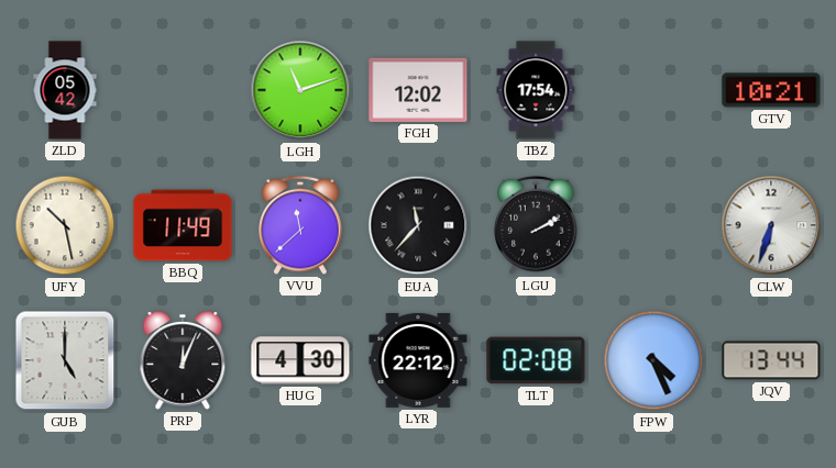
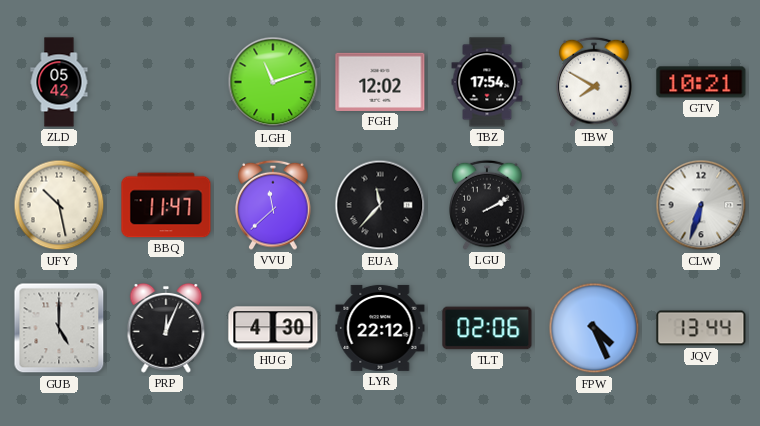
TBW: none -> 7:50
BBQ: 11:49 -> 11:47
TLT: 02:08 -> 02:06
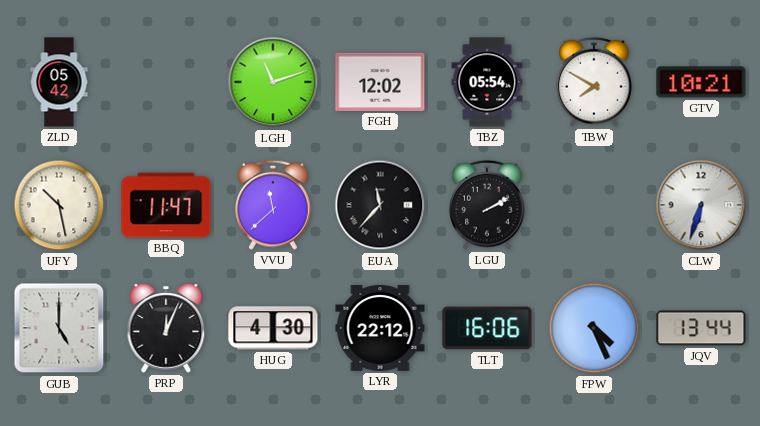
TBZ: 17:54 -> 05:54
TLT: 02:06 -> 16:06
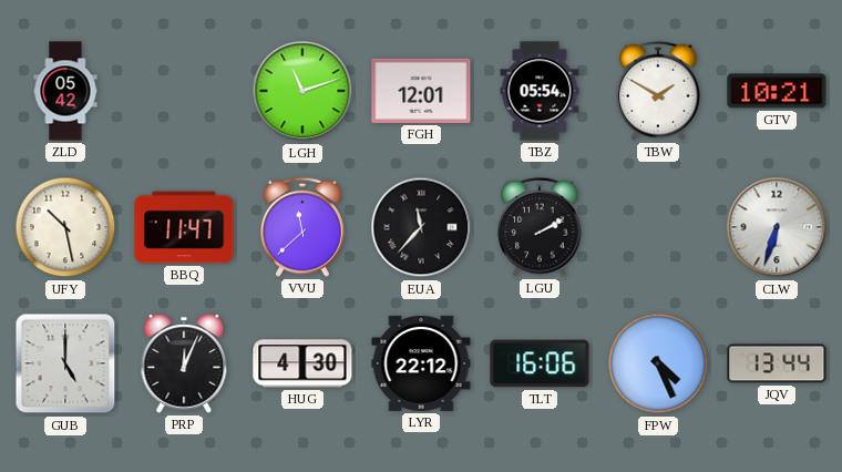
FGH: 12:02 -> 12:01
TBW: 7:50 -> 1:50
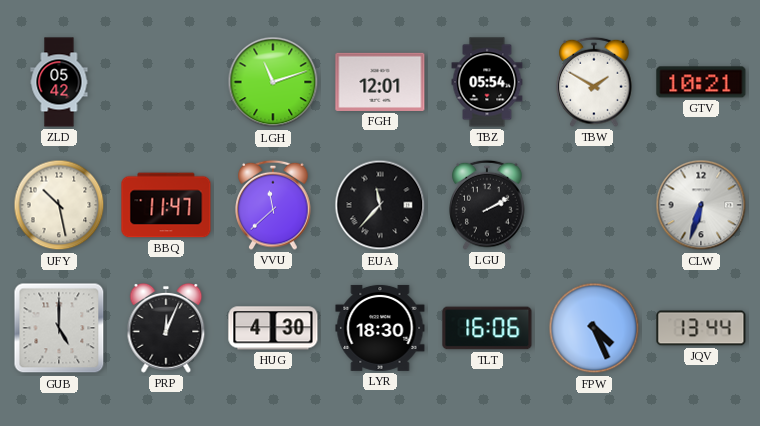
LYR: 22:12 -> 18:30
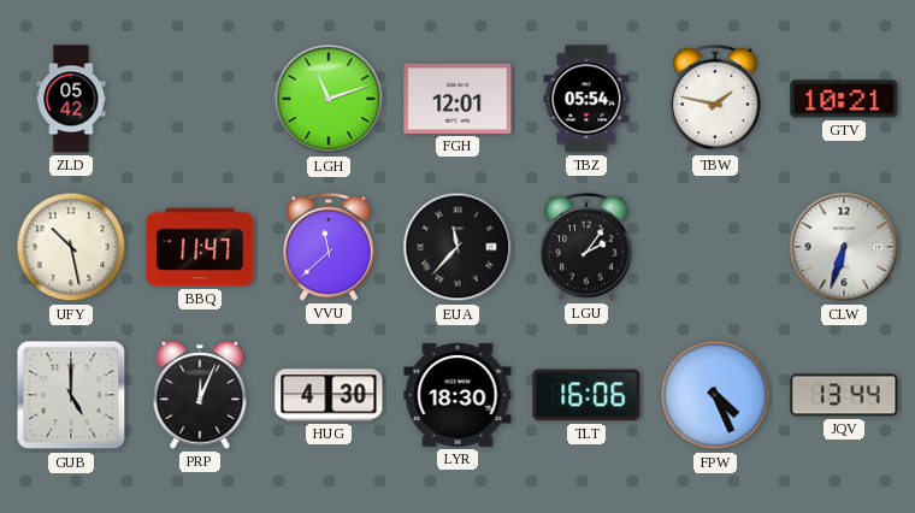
TBW: 1:50 -> 1:47
LGU: 2:10 -> 2:06
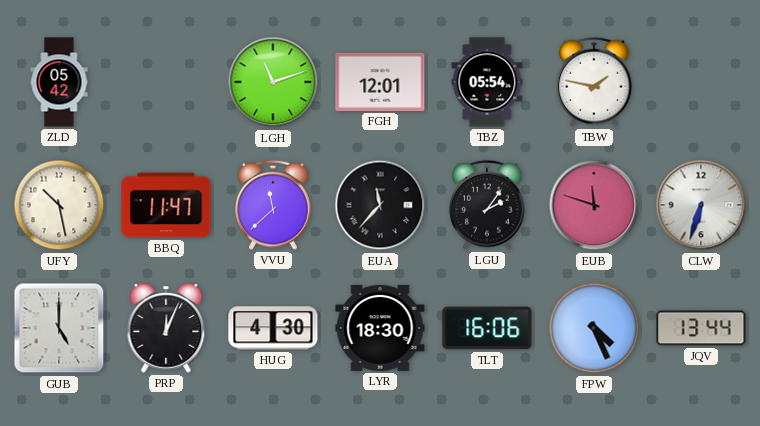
GTV: 10:21 -> none
EUB: none -> 11:48
